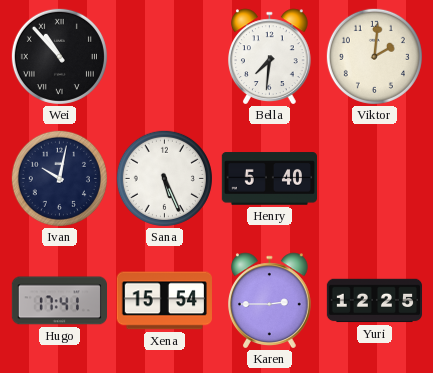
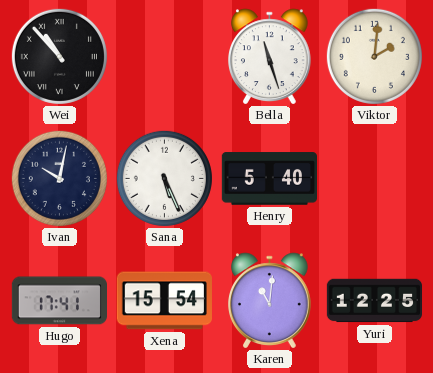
Bella: 7:31 -> 11:27
Karen: 2:45 -> 11:01
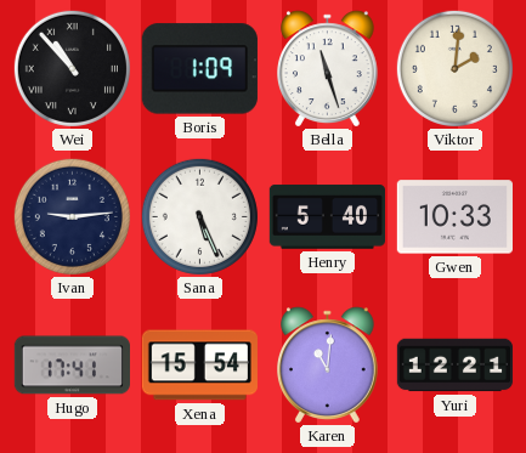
Boris: none -> 1:09
Ivan: 10:02 -> 9:14
Gwen: none -> 10:33
Yuri: 12:25 -> 12:21
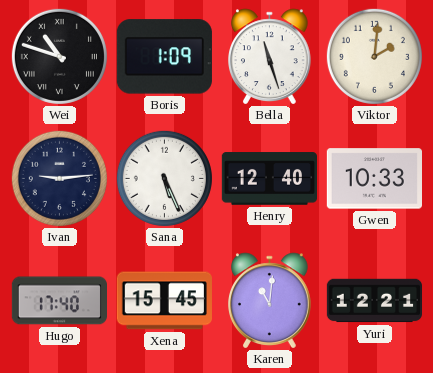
Wei: 10:53 -> 10:48
Henry: 5:40 -> 12:40
Hugo: 17:41 -> 17:40
Xena: 15:54 -> 15:45
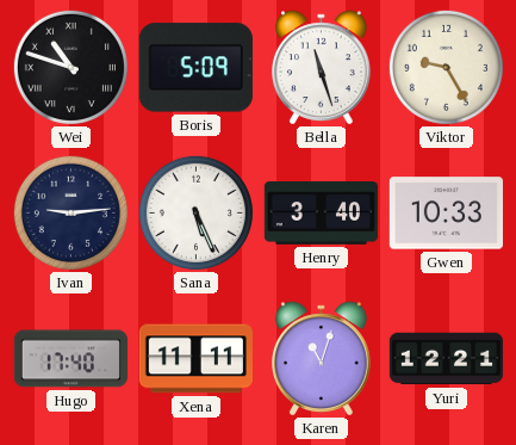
Boris: 1:09 -> 5:09
Viktor: 2:01 -> 9:25
Henry: 12:40 -> 3:40
Xena: 15:45 -> 11:11
Karen: 11:01 -> 11:03
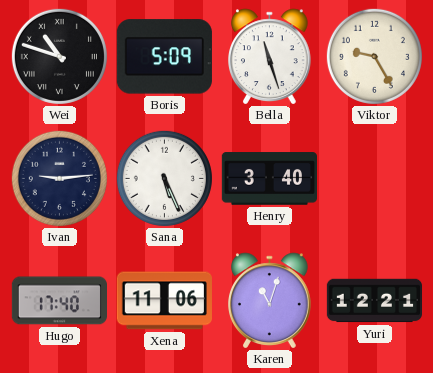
Gwen: 10:33 -> none
Xena: 11:11 -> 11:06
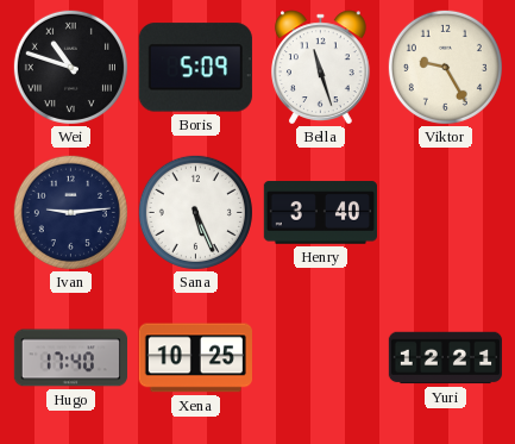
Xena: 11:06 -> 10:25
Karen: 11:03 -> none
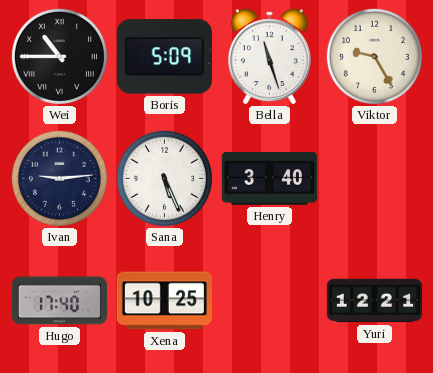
Wei: 10:48 -> 10:45
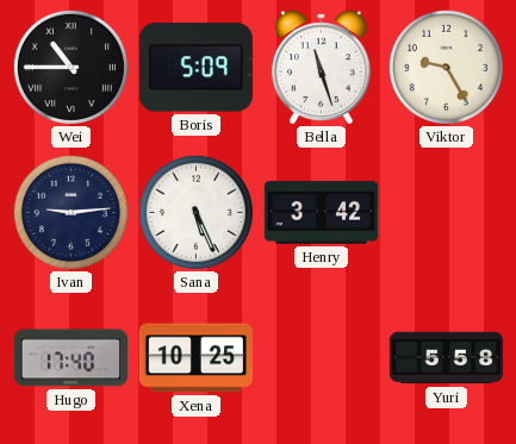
Henry: 3:40 -> 3:42
Yuri: 12:21 -> 5:58
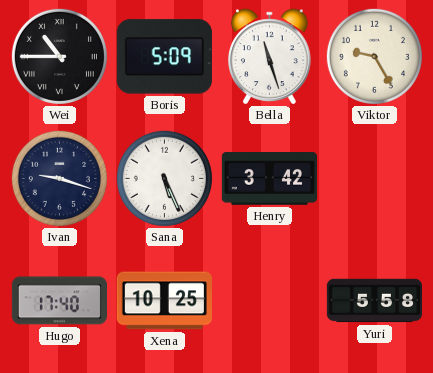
Ivan: 9:14 -> 9:18
